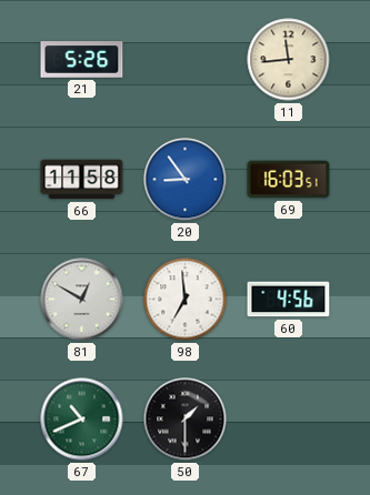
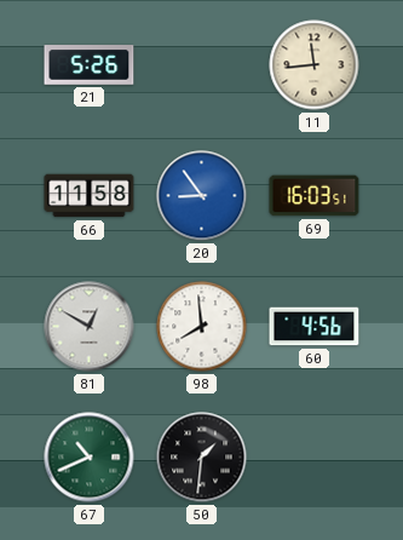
98: 6:59 -> 7:59
50: 1:30 -> 1:31
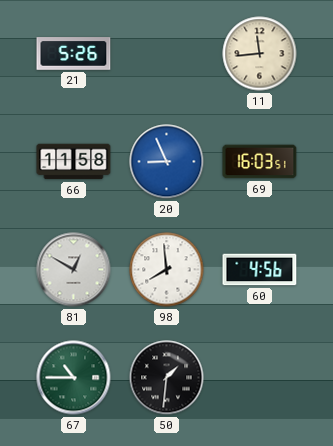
20: 8:54 -> 8:56
67: 10:41 -> 10:45
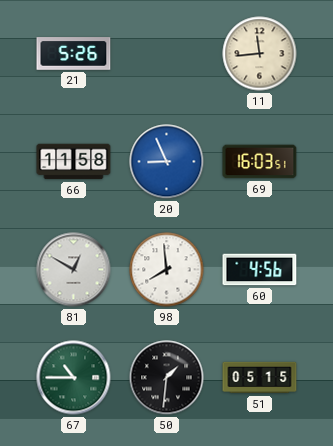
51: none -> 05:15
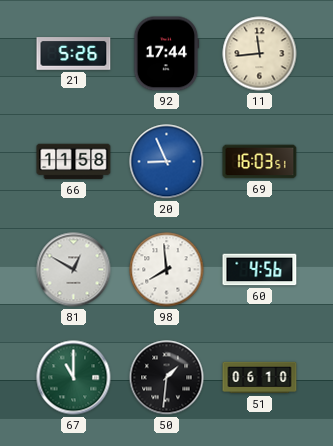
92: none -> 17:44
67: 10:45 -> 11:00
51: 05:15 -> 06:10
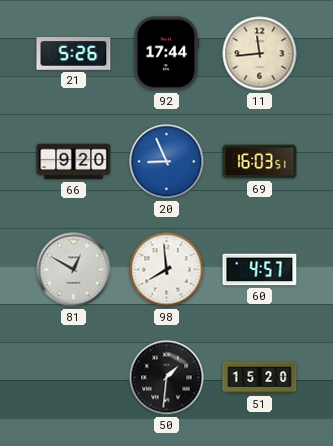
66: 11:58 -> 9:20
60: 4:56 -> 4:57
67: 11:00 -> none
51: 06:10 -> 15:20
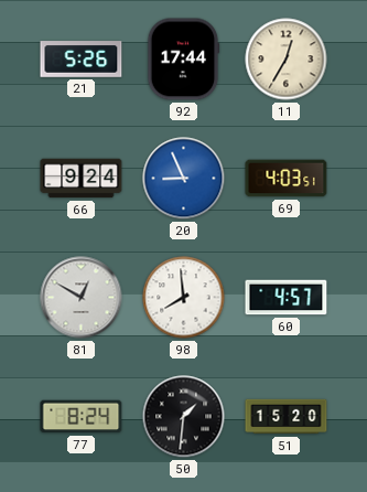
11: 11:44 -> 12:35
66: 9:20 -> 9:24
69: 16:03 -> 4:03
77: none -> 8:24
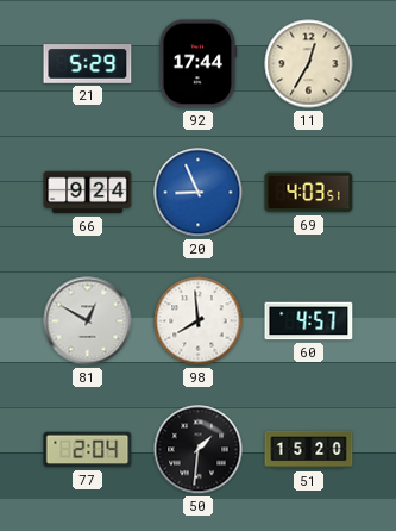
21: 5:26 -> 5:29
77: 8:24 -> 2:04
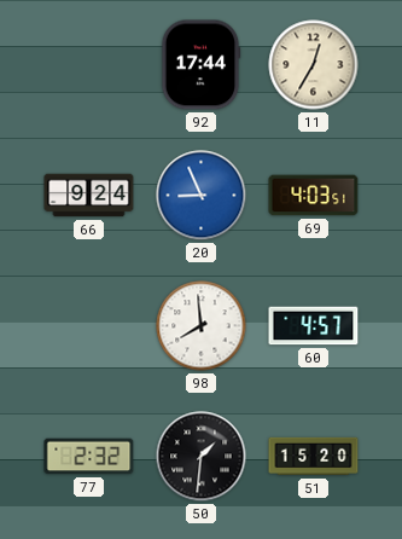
21: 5:29 -> none
81: 12:50 -> none
77: 2:04 -> 2:32
